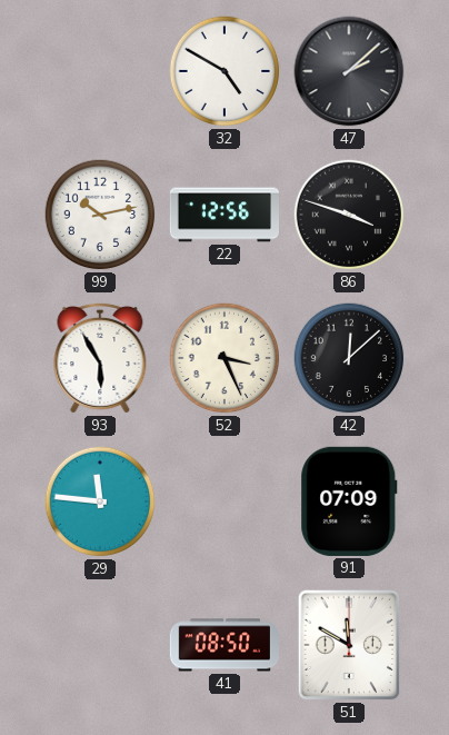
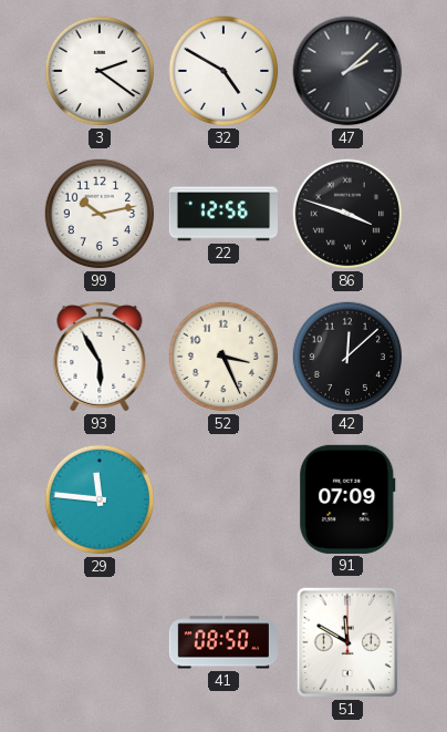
3: none -> 2:21
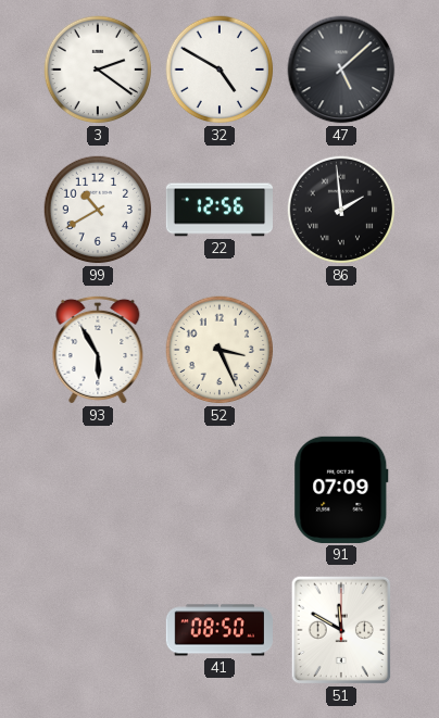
47: 2:08 -> 5:08
99: 10:13 -> 10:40
86: 3:48 -> 1:59
42: 12:08 -> none
29: 11:46 -> none
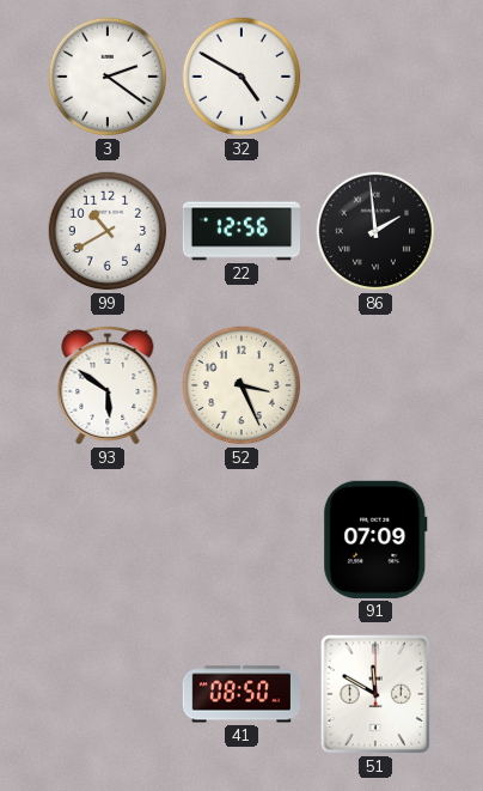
47: 5:08 -> none
93: 5:55 -> 5:51
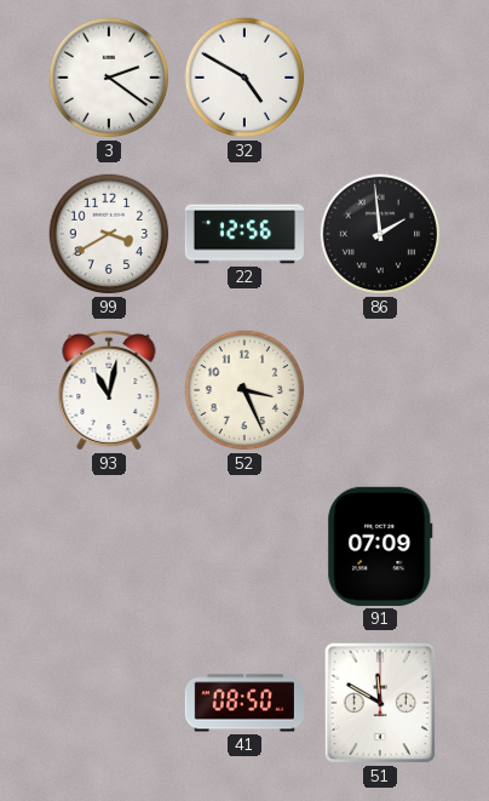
99: 10:40 -> 3:40
93: 5:51 -> 11:02
